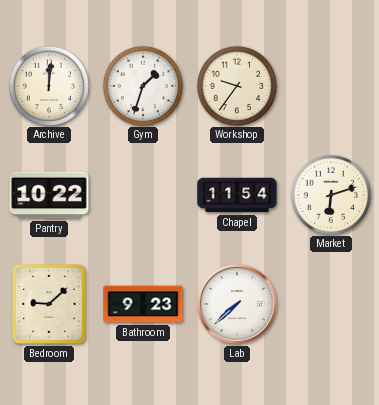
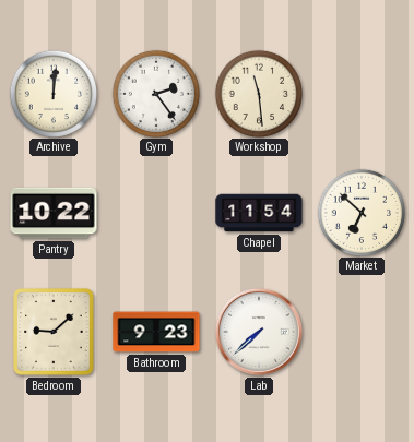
Gym: 1:33 -> 2:24
Workshop: 9:36 -> 11:29
Market: 6:12 -> 6:52
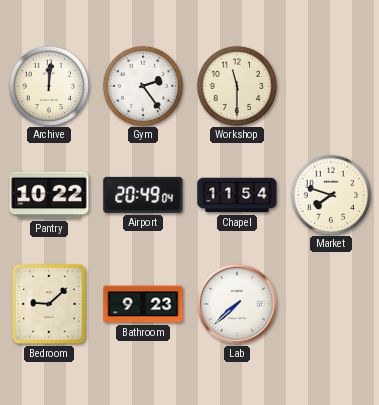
Workshop: 11:29 -> 11:30
Airport: none -> 20:49
Market: 6:52 -> 7:48
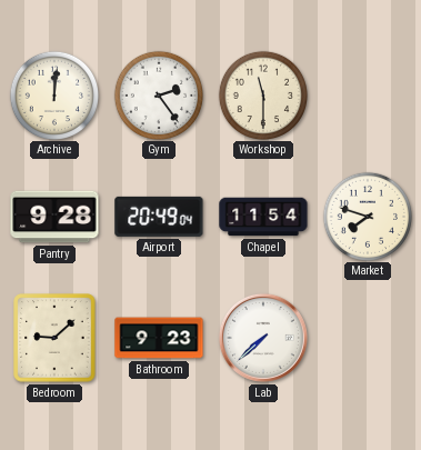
Pantry: 10:22 -> 9:28
